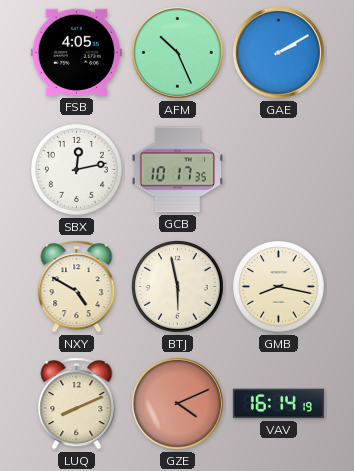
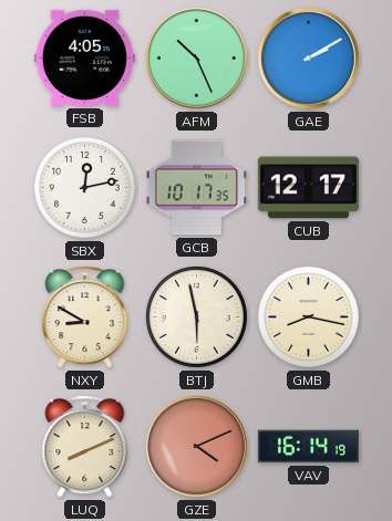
CUB: none -> 12:17
NXY: 4:50 -> 8:50
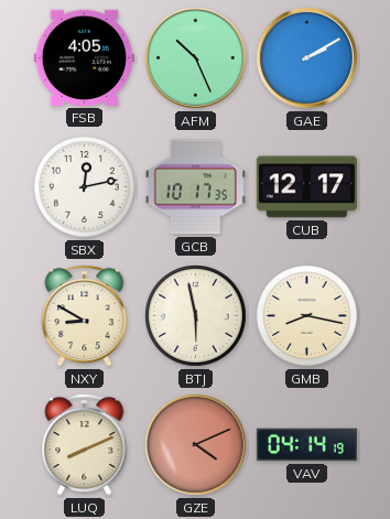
VAV: 16:14 -> 04:14
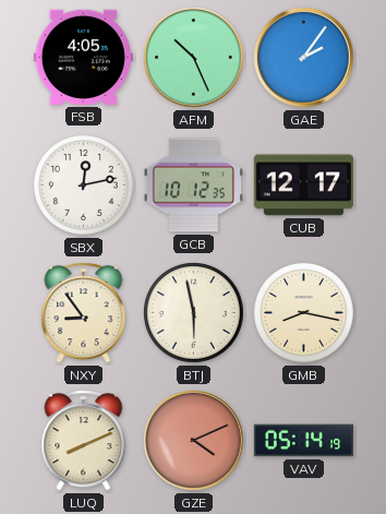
GAE: 2:10 -> 2:06
GCB: 10:17 -> 10:12
NXY: 8:50 -> 8:54
VAV: 04:14 -> 05:14
